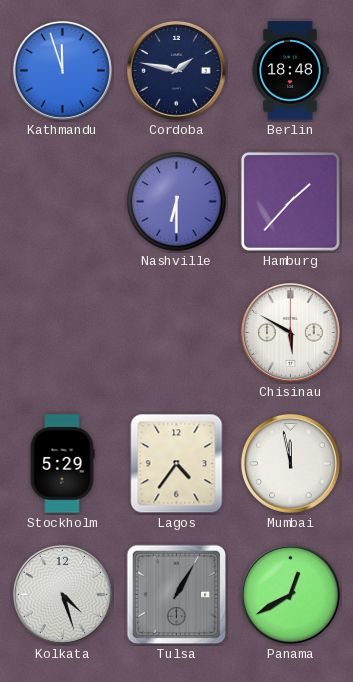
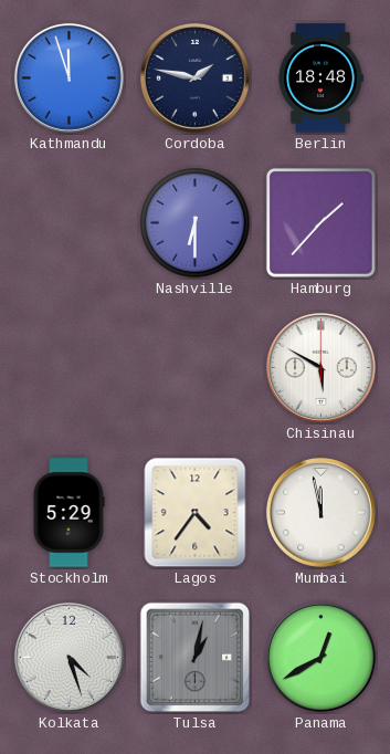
Tulsa: 1:05 -> 1:02
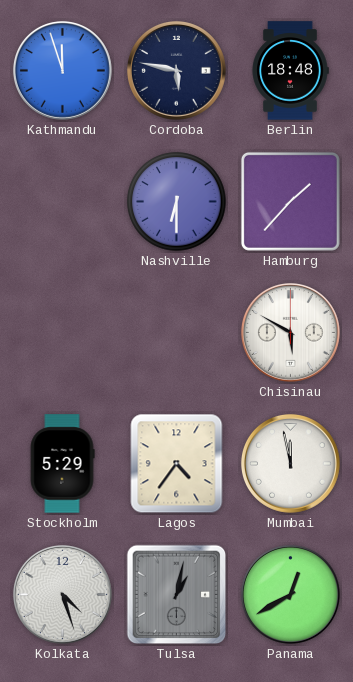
Cordoba: 1:47 -> 5:47
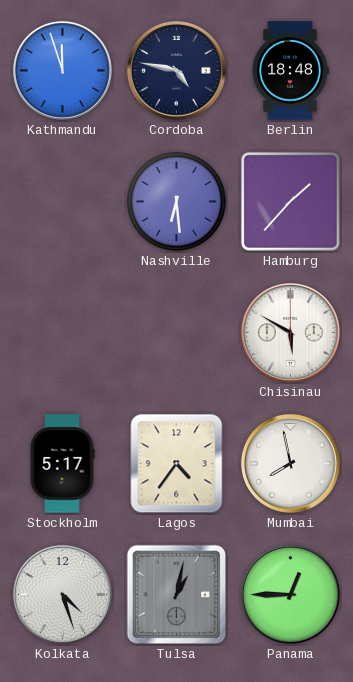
Cordoba: 5:47 -> 4:47
Nashville: 6:30 -> 6:29
Stockholm: 5:29 -> 5:17
Mumbai: 11:58 -> 7:58
Panama: 12:40 -> 12:45
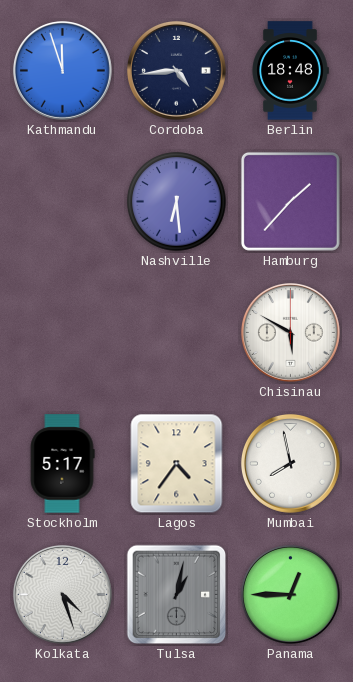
Cordoba: 4:47 -> 4:44
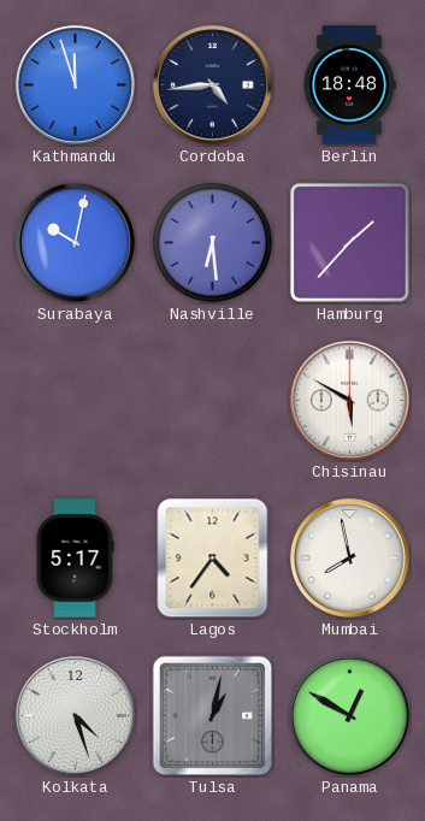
Surabaya: none -> 10:02
Panama: 12:45 -> 12:50
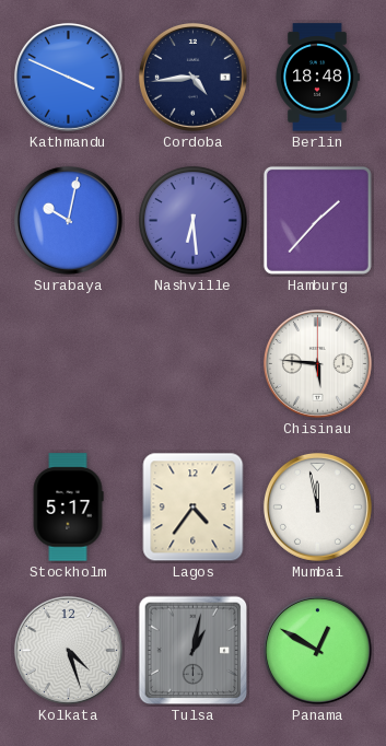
Kathmandu: 11:57 -> 3:49
Chisinau: 5:50 -> 5:46
Mumbai: 7:58 -> 11:58
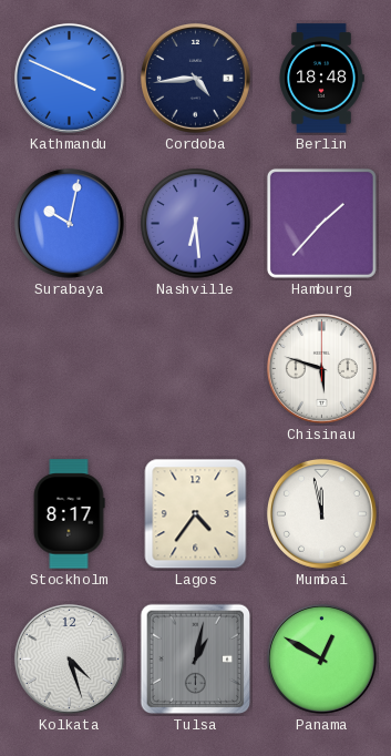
Chisinau: 5:46 -> 5:48
Stockholm: 5:17 -> 8:17
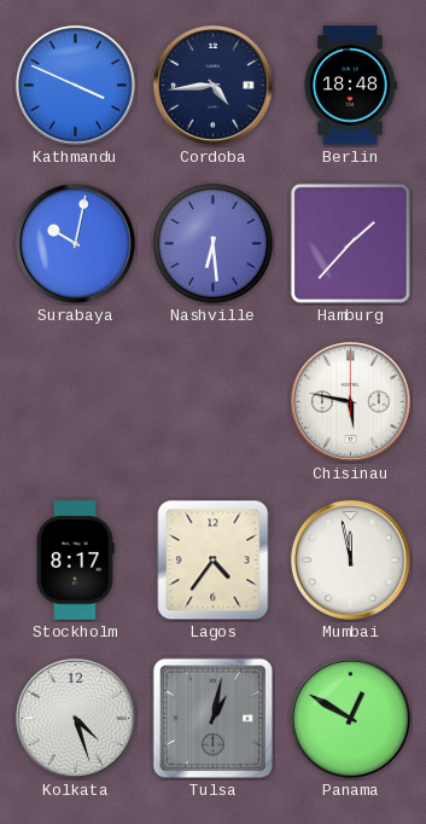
Chisinau: 5:48 -> 5:47
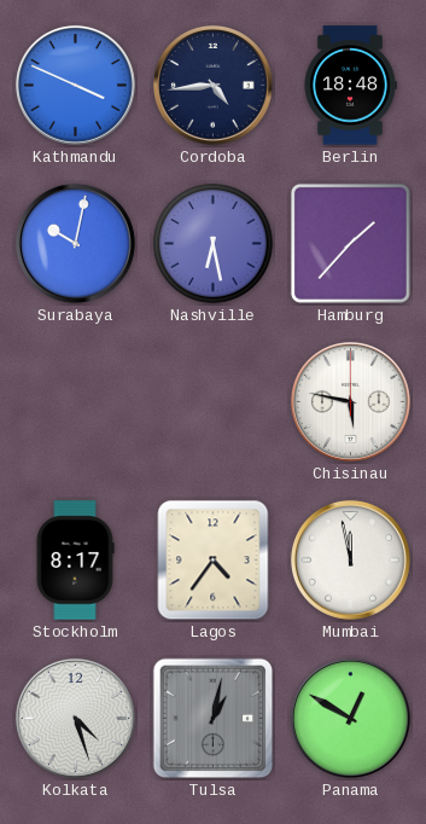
Nashville: 6:29 -> 6:28
